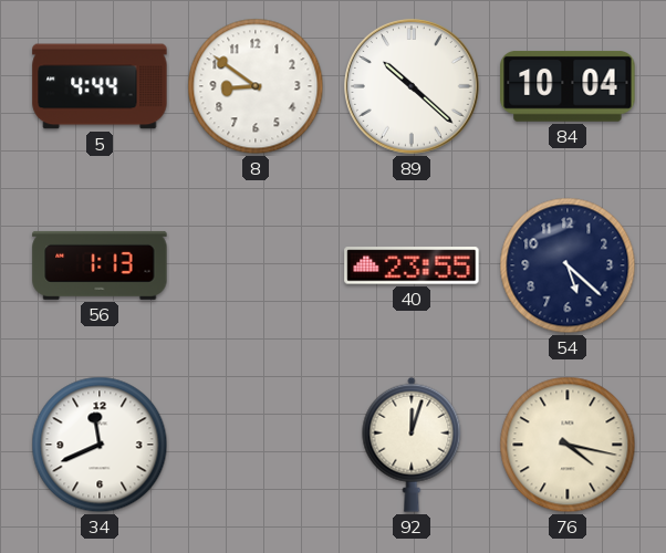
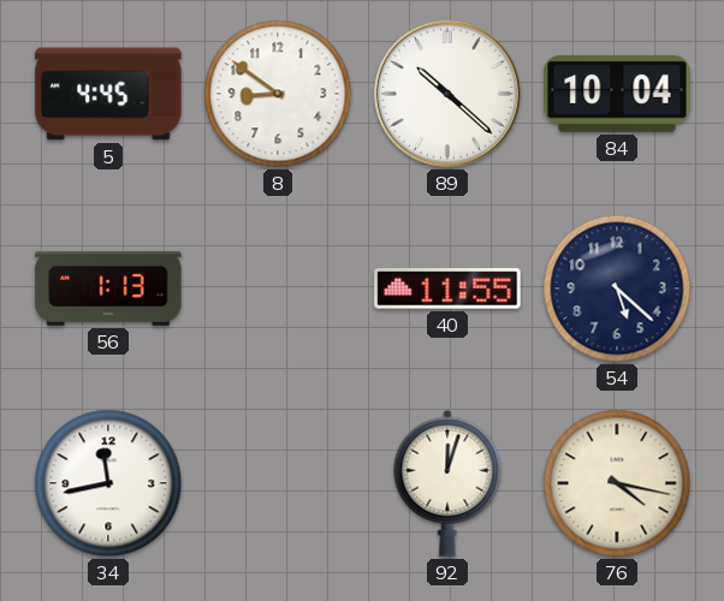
5: 4:44 -> 4:45
40: 23:55 -> 11:55
34: 11:41 -> 11:43
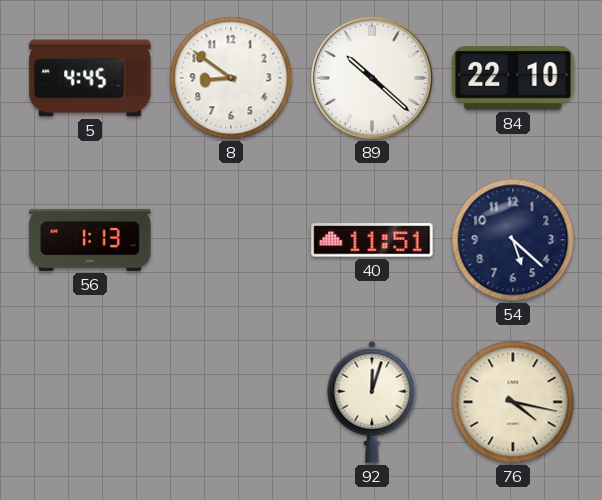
84: 10:04 -> 22:10
40: 11:55 -> 11:51
34: 11:43 -> none
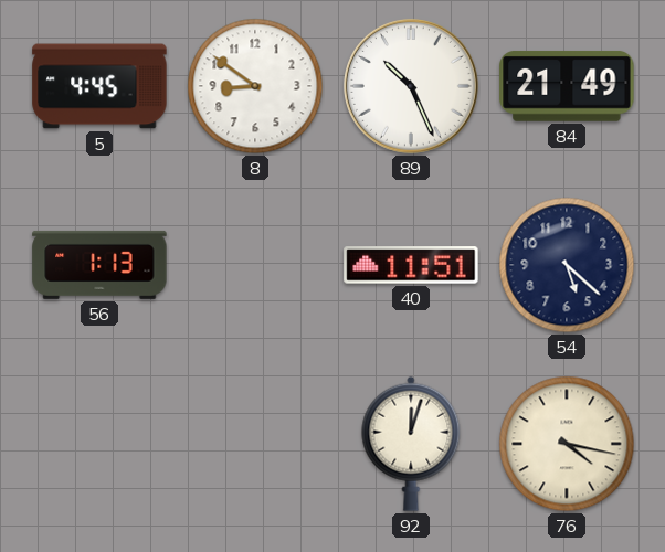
89: 10:22 -> 10:26
84: 22:10 -> 21:49
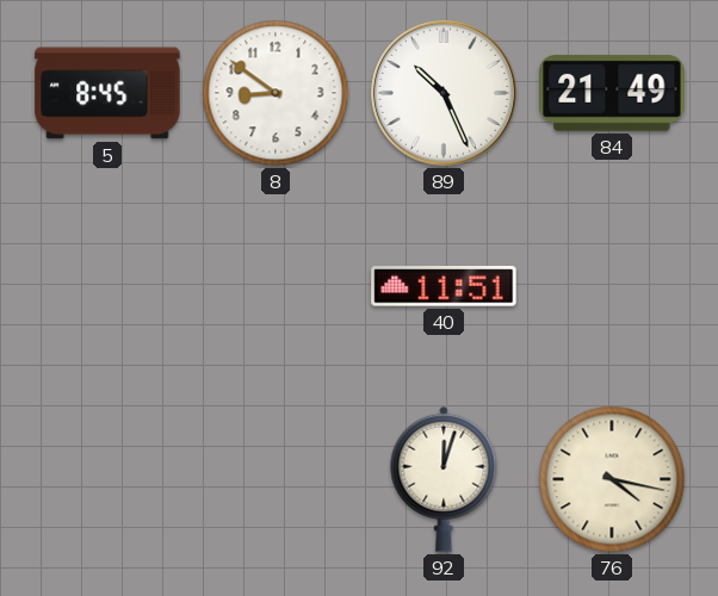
5: 4:45 -> 8:45
56: 1:13 -> none
54: 5:22 -> none
